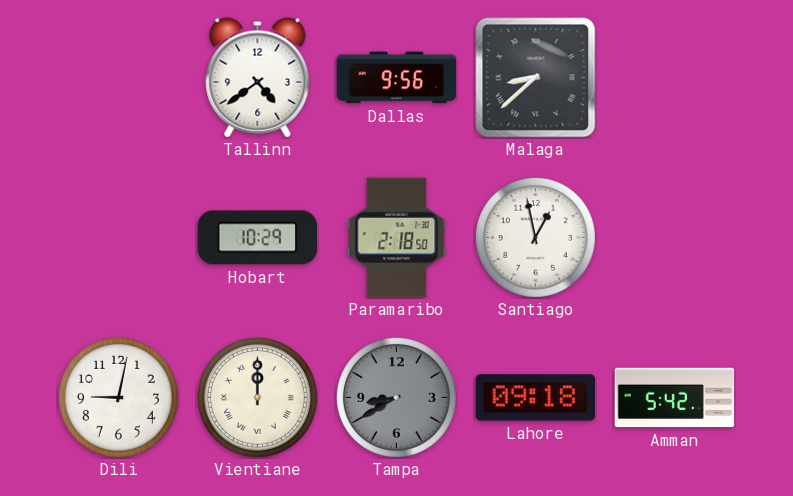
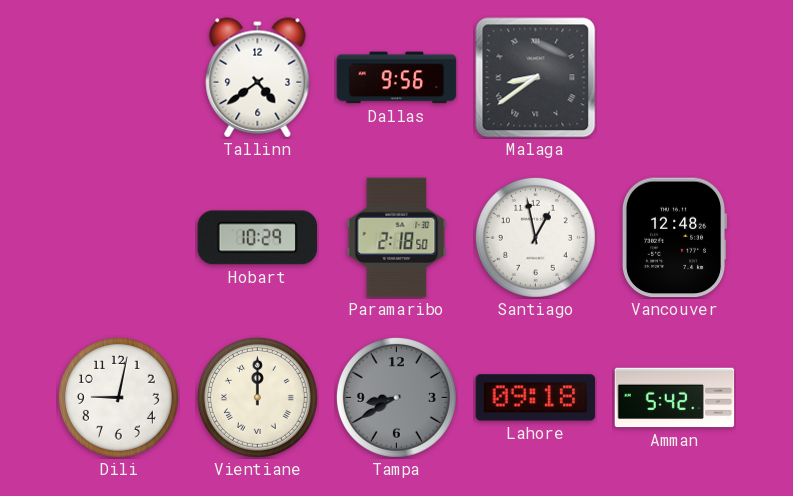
Malaga: 8:38 -> 8:39
Vancouver: none -> 12:48
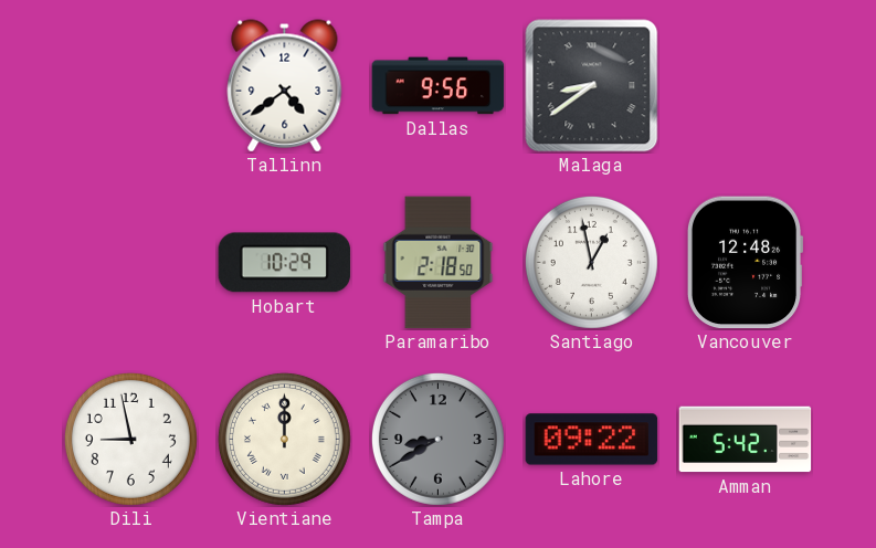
Dili: 9:02 -> 8:58
Lahore: 09:18 -> 09:22
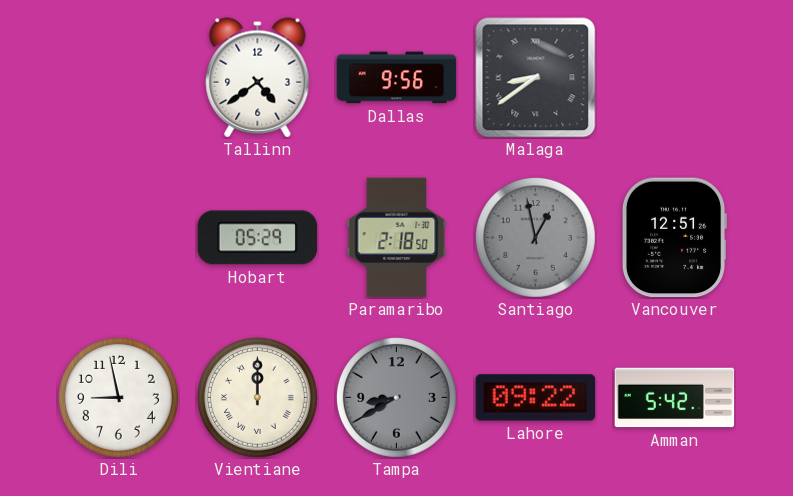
Hobart: 10:29 -> 05:29
Santiago dial: white -> grey
Vancouver: 12:48 -> 12:51
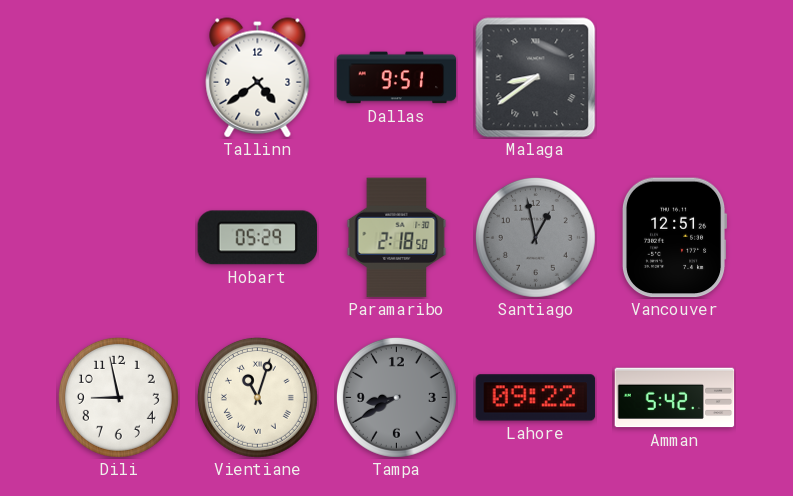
Dallas: 9:56 -> 9:51
Vientiane: 12:00 -> 11:03
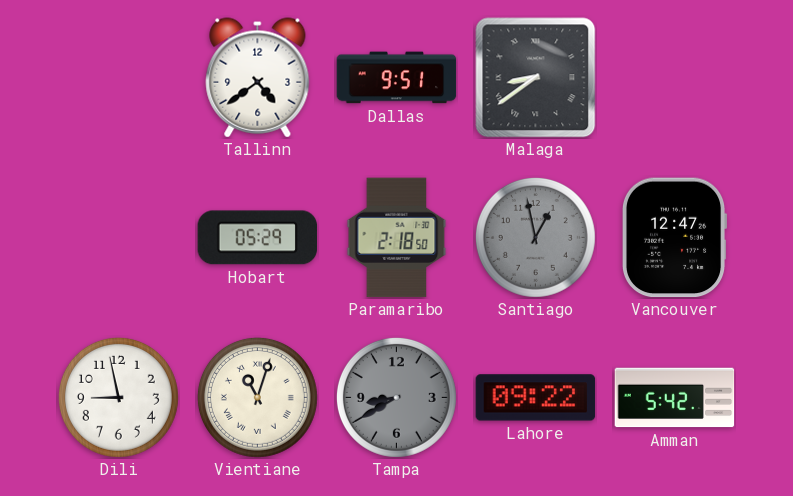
Vancouver: 12:51 -> 12:47
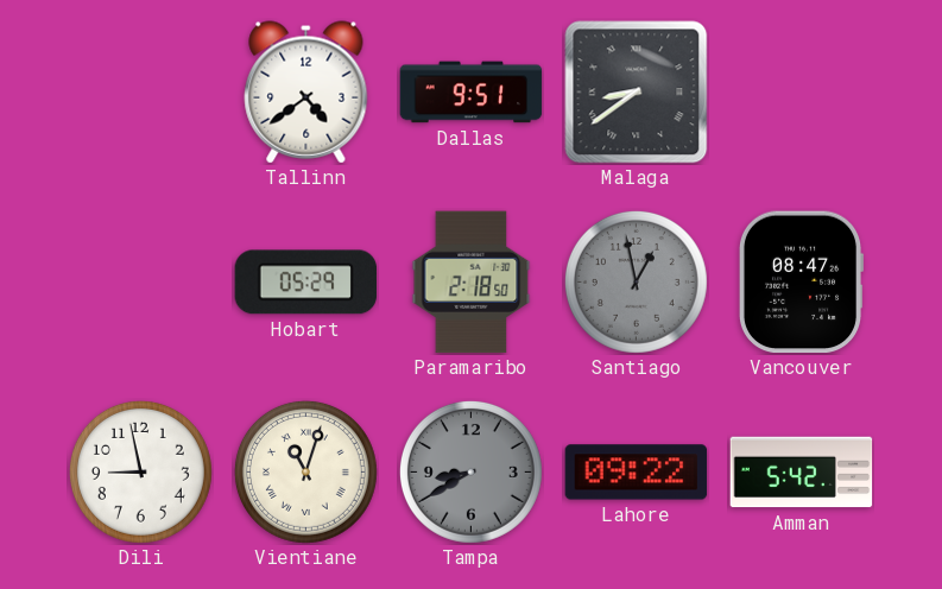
Vancouver: 12:47 -> 08:47
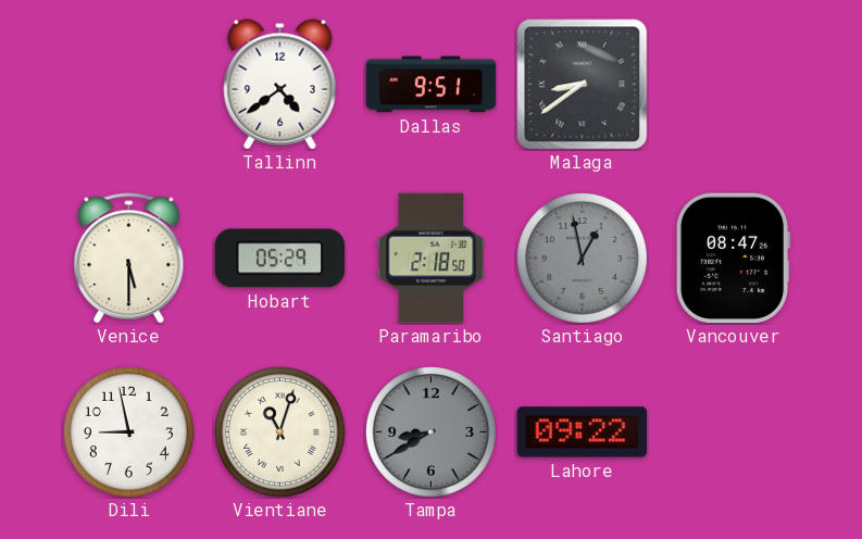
Venice: none -> 5:30
Amman: 5:42 -> none
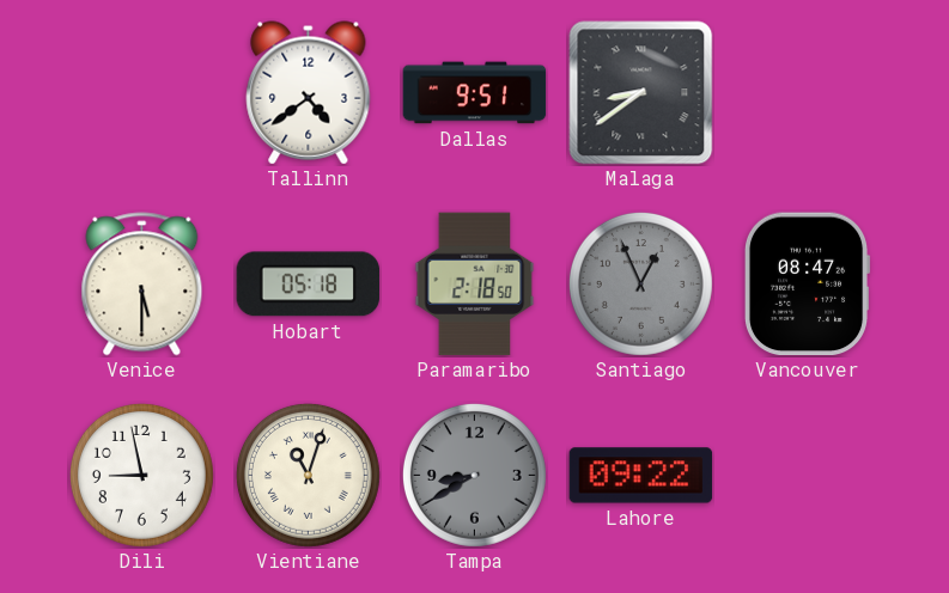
Hobart: 05:29 -> 05:18
Santiago: 12:58 -> 12:56
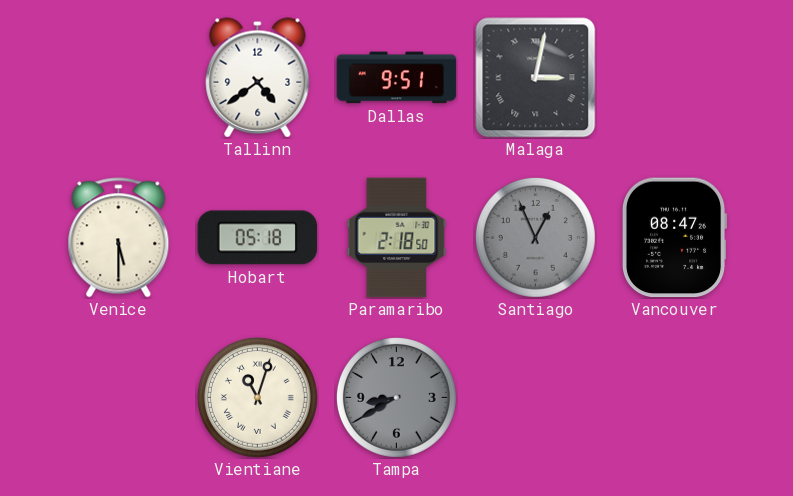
Malaga: 8:39 -> 3:02
Dili: 8:58 -> none
Lahore: 09:22 -> none
